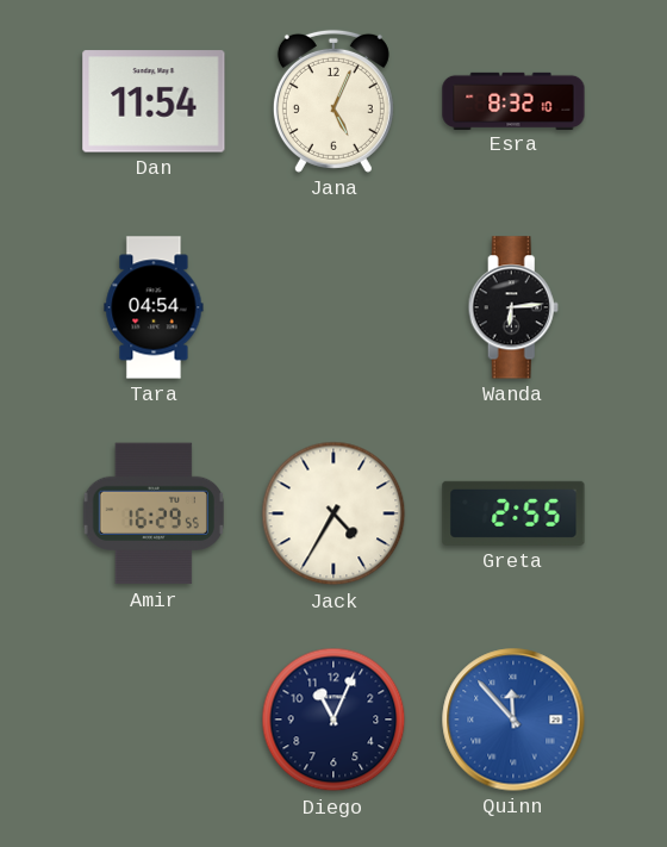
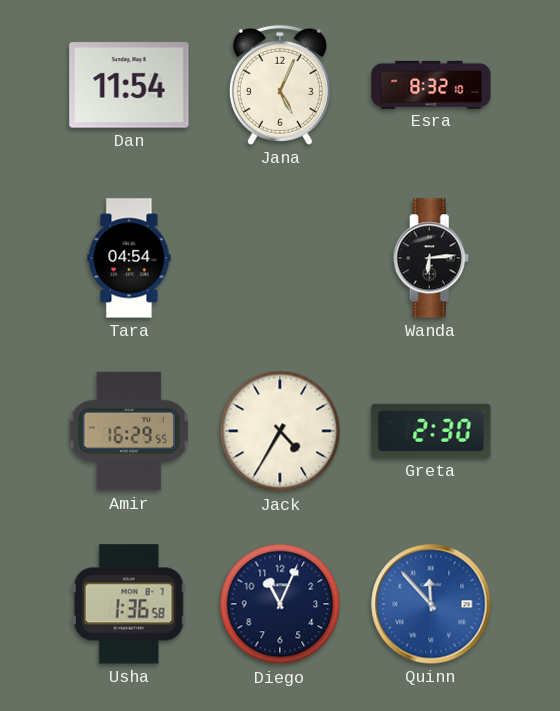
Greta: 2:55 -> 2:30
Usha: none -> 1:36
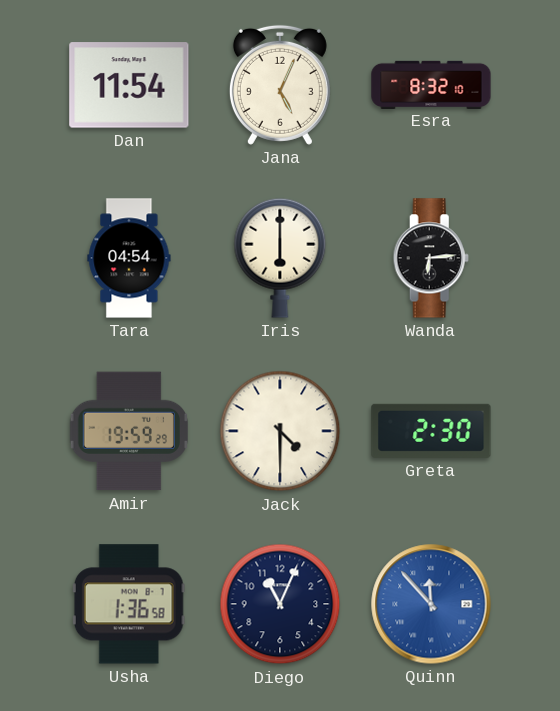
Iris: none -> 6:00
Amir: 16:29 -> 19:59
Jack: 4:35 -> 4:30
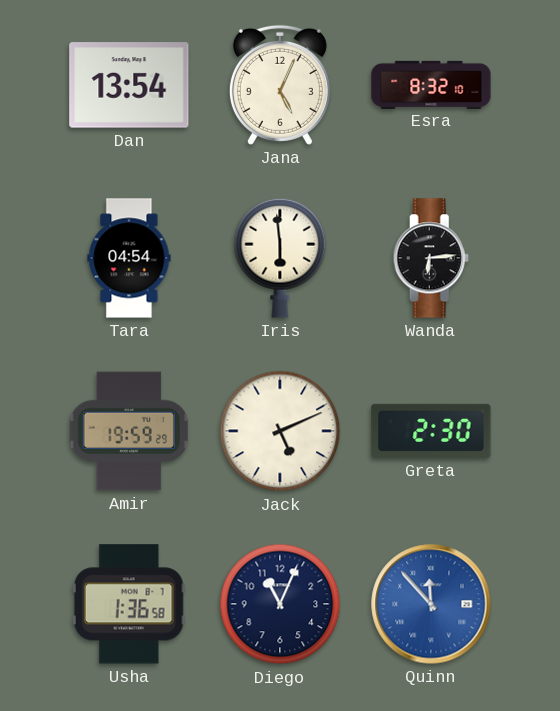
Dan: 11:54 -> 13:54
Iris: 6:00 -> 5:59
Jack: 4:30 -> 5:11
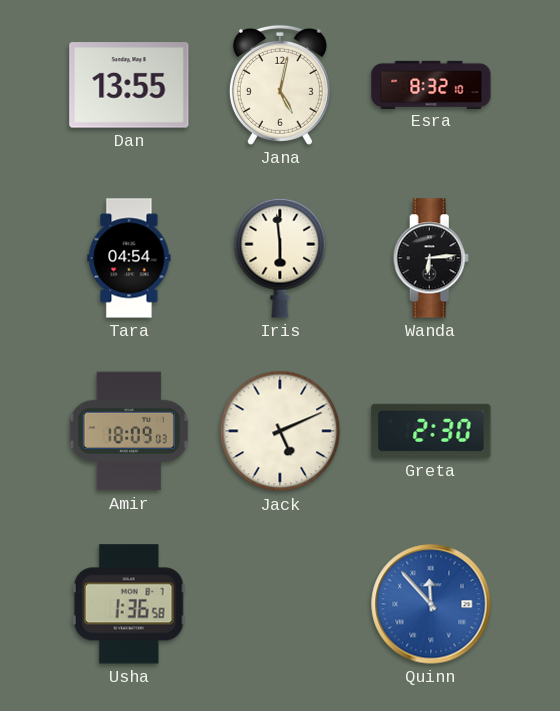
Dan: 13:54 -> 13:55
Jana: 5:04 -> 5:02
Amir: 19:59 -> 18:09
Diego: 11:04 -> none
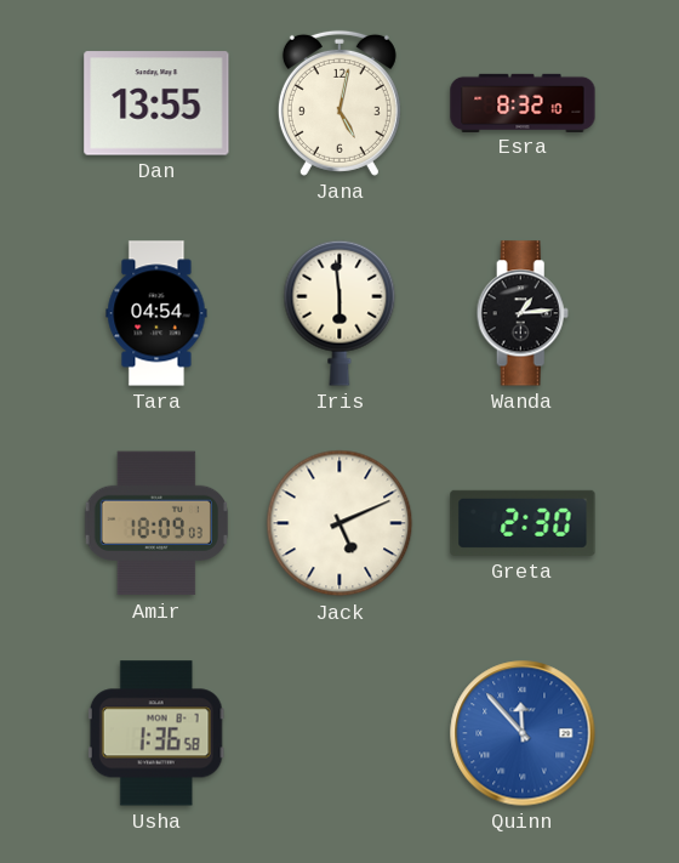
Wanda: 6:14 -> 1:14
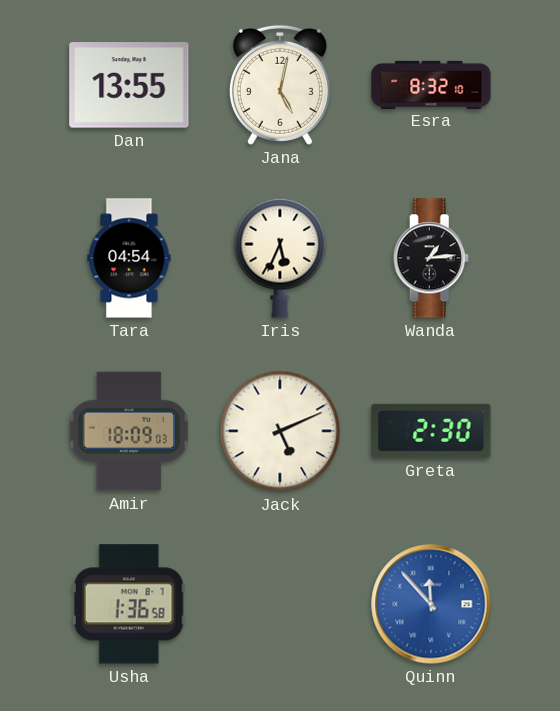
Iris: 5:59 -> 5:34
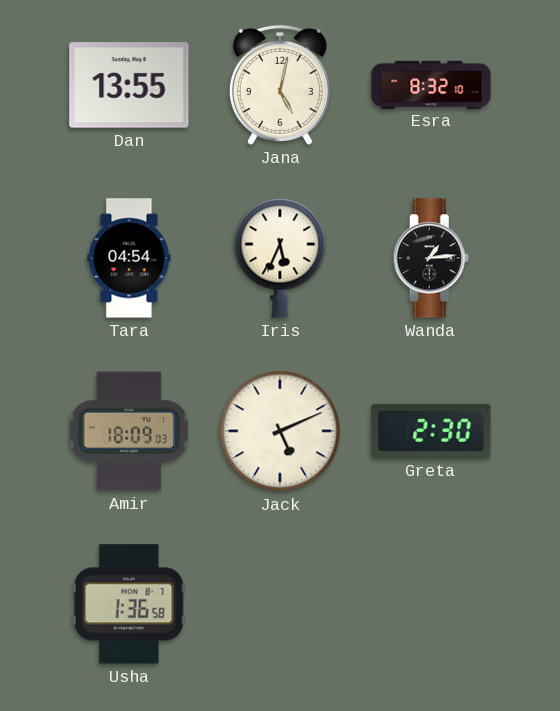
Quinn: 11:53 -> none
